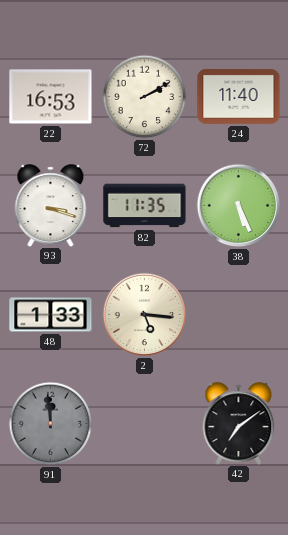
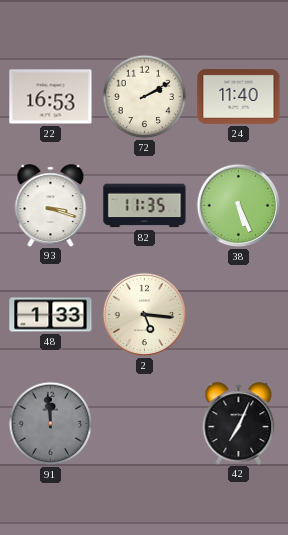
42: 7:09 -> 7:04
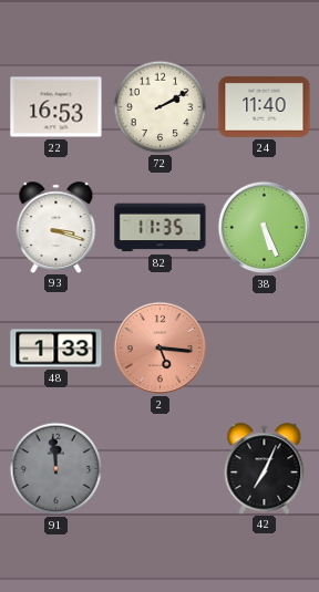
2 dial: cream -> salmon
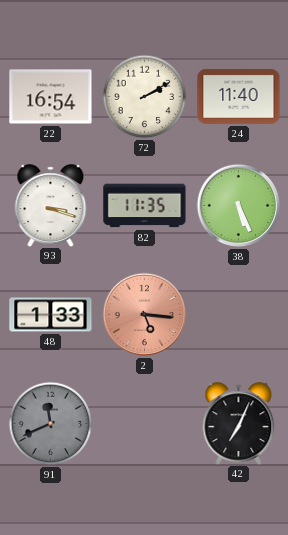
22: 16:53 -> 16:54
91: 11:59 -> 11:41
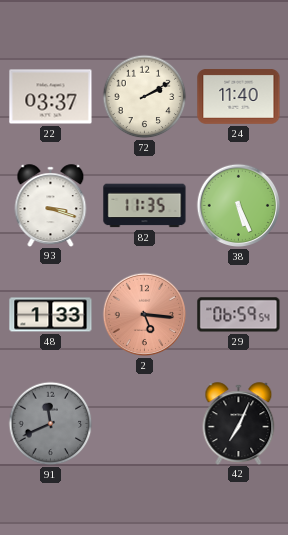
22: 16:54 -> 03:37
29: none -> 06:59
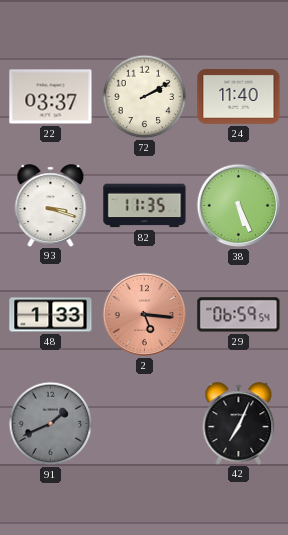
91: 11:41 -> 1:41
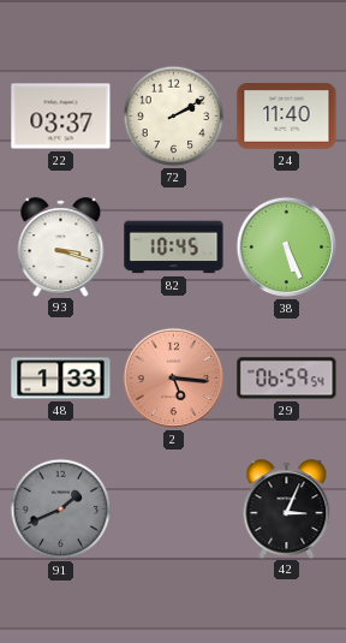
82: 11:35 -> 10:45
42: 7:04 -> 3:04
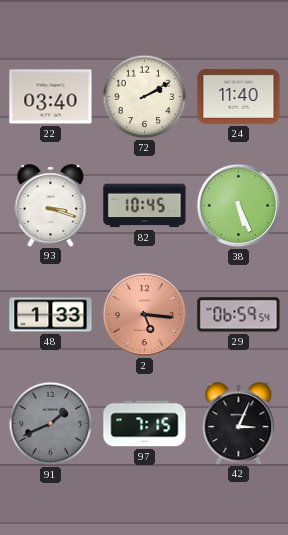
22: 03:37 -> 03:40
97: none -> 7:15
